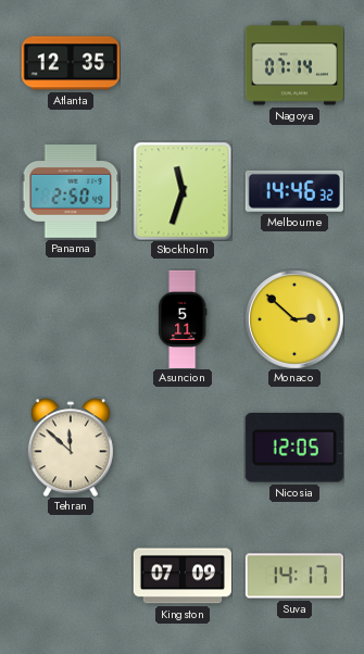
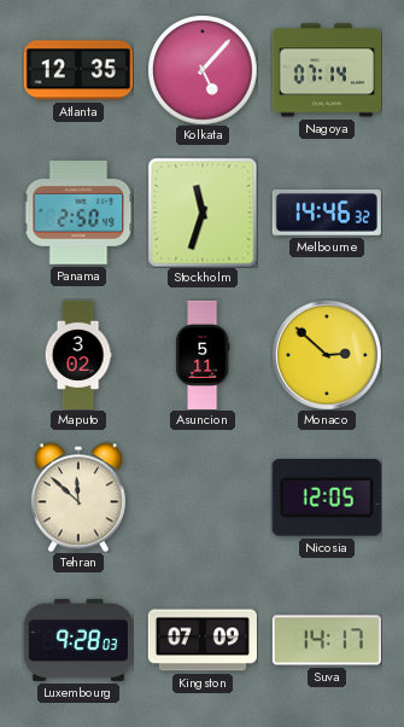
Kolkata: none -> 5:07
Maputo: none -> 3:02
Luxembourg: none -> 9:28
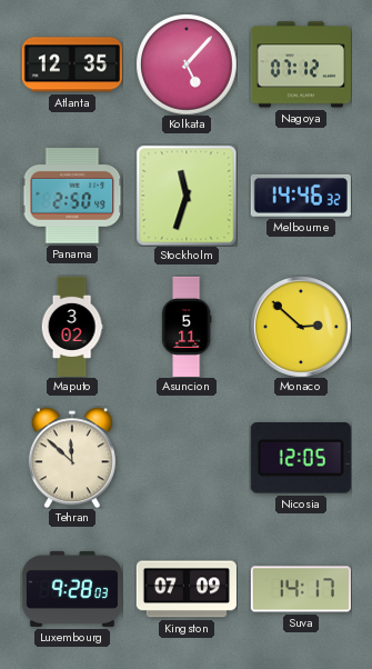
Nagoya: 07:14 -> 07:12
